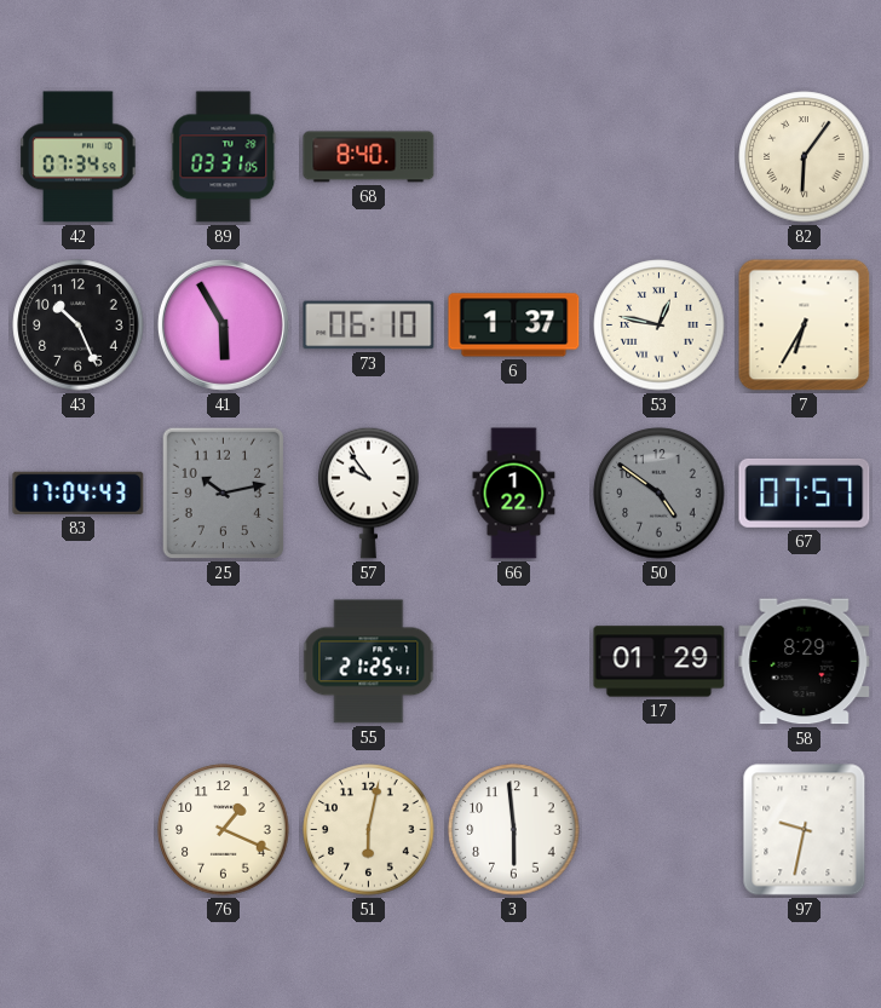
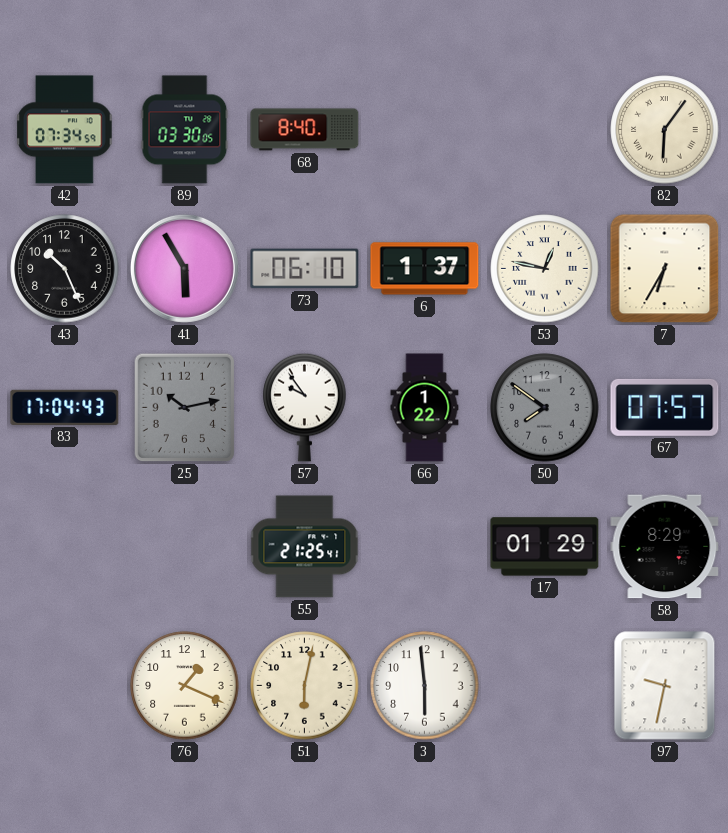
89: 03:31 -> 03:30
50: 4:51 -> 7:51
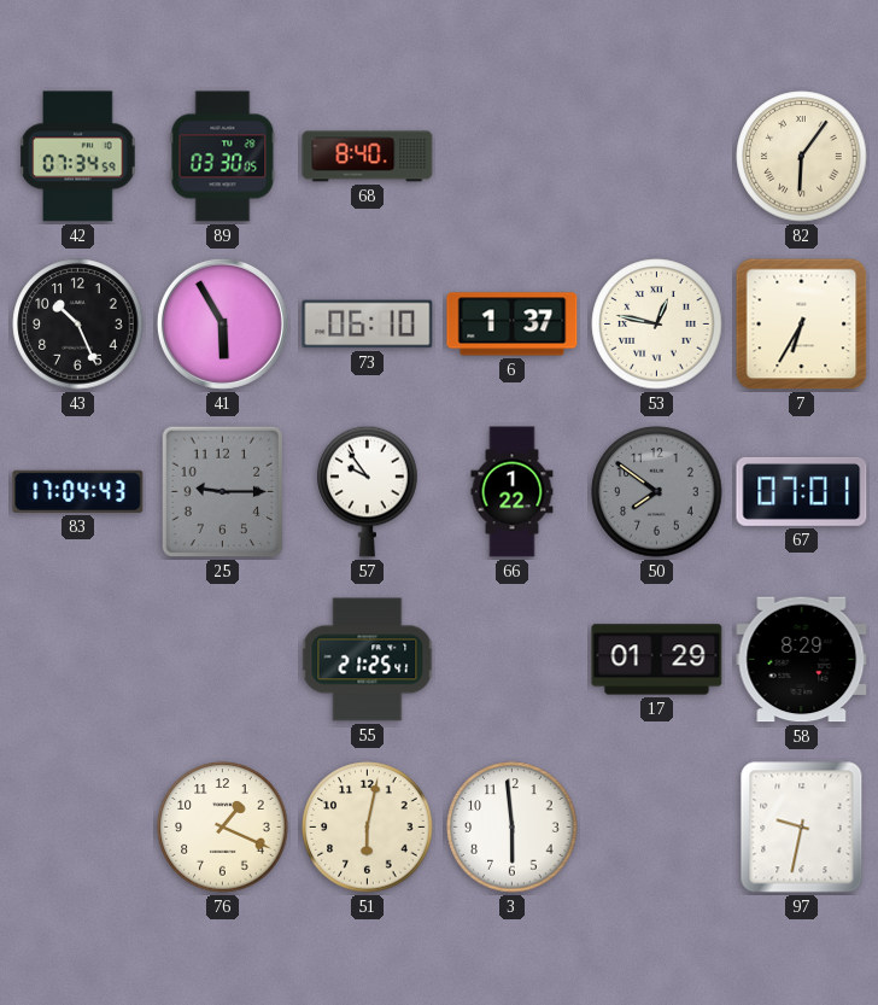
25: 10:13 -> 9:15
67: 07:57 -> 07:01
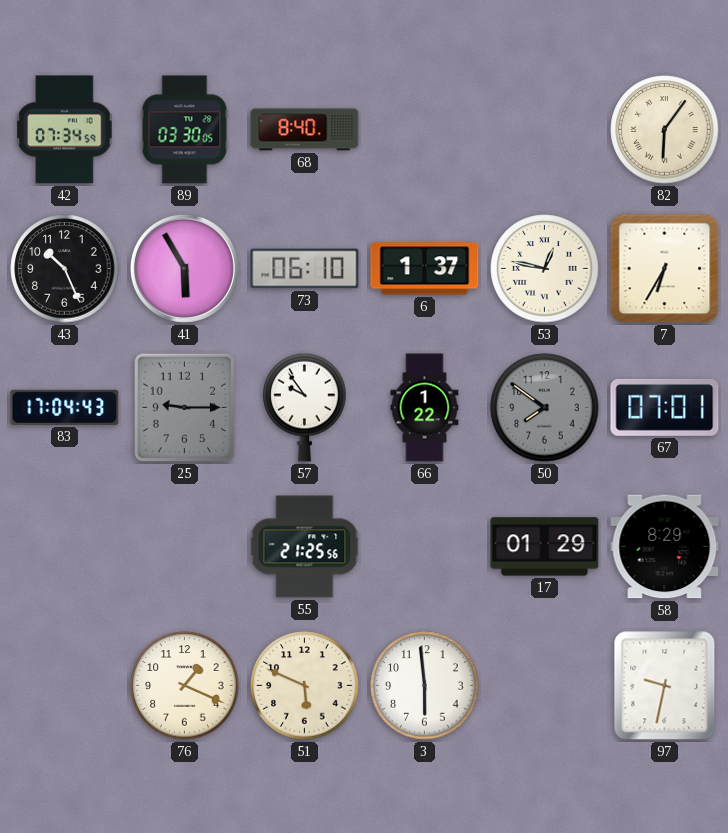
55: 21:25:41 -> 21:25:56
51: 6:02 -> 5:49
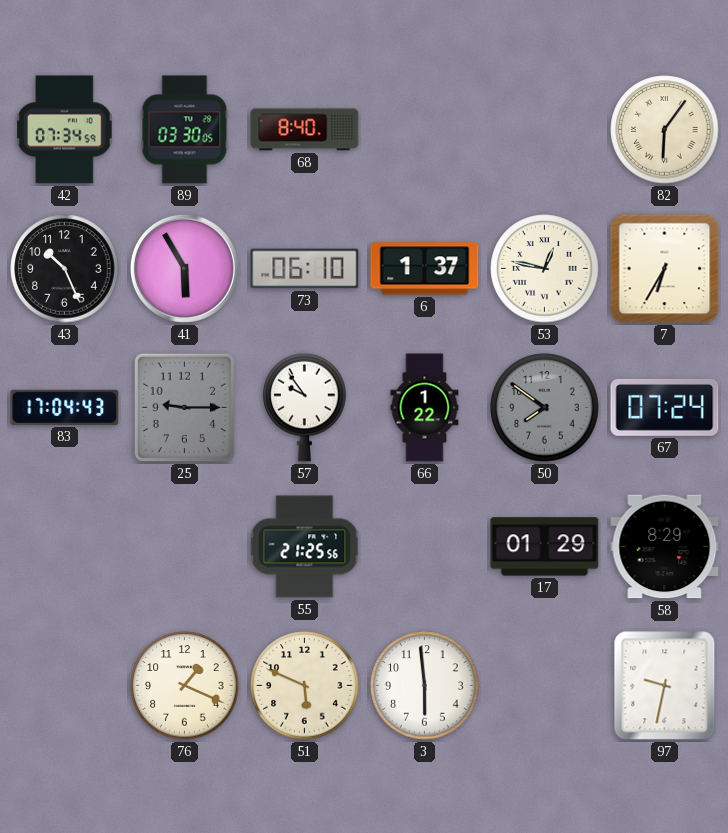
67: 07:01 -> 07:24
